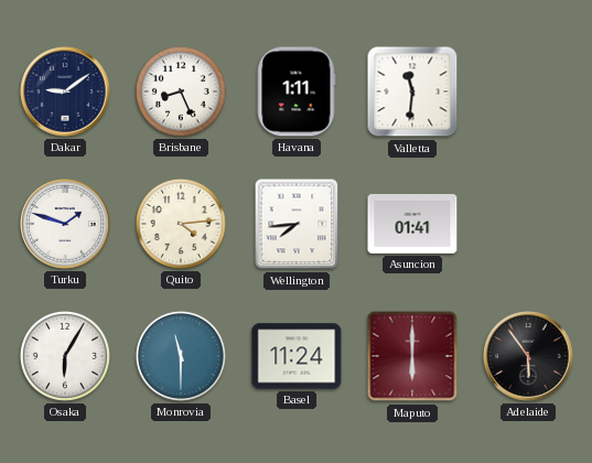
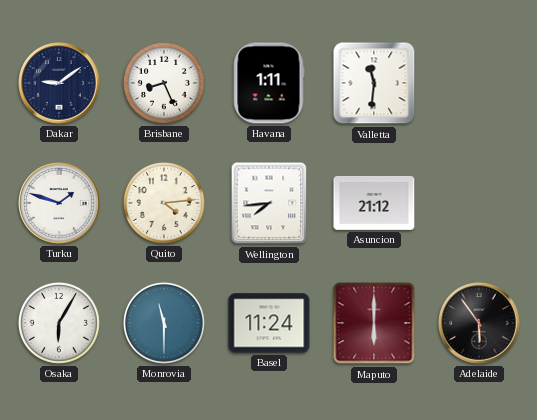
Asuncion: 01:41 -> 21:12
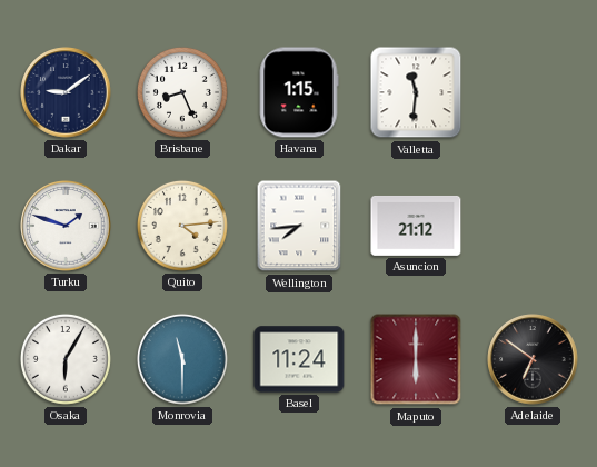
Havana: 1:11 -> 1:15
Adelaide: 5:54 -> 6:51
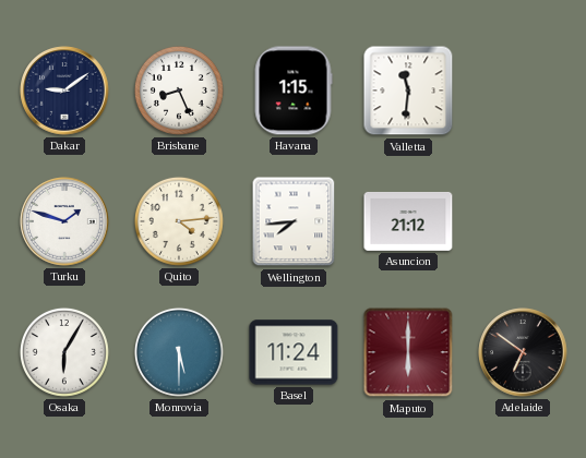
Monrovia: 11:30 -> 5:30
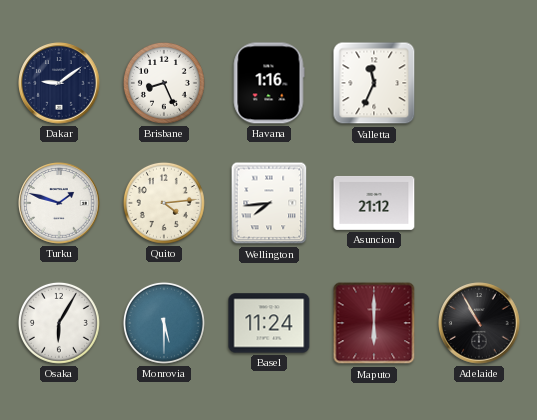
Havana: 1:15 -> 1:16
Valletta: 11:31 -> 11:34
Adelaide: 6:51 -> 10:55
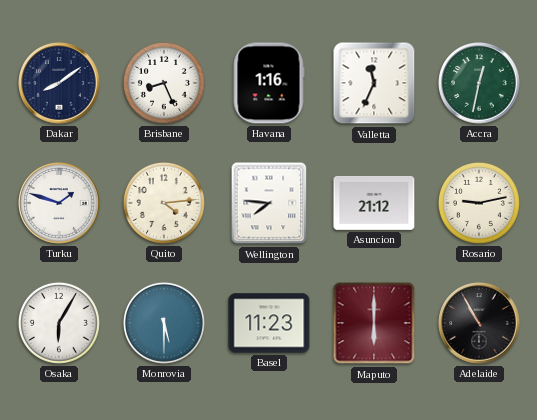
Dakar: 9:09 -> 8:09
Accra: none -> 12:32
Wellington: 7:44 -> 7:46
Rosario: none -> 9:13
Basel: 11:24 -> 11:23
